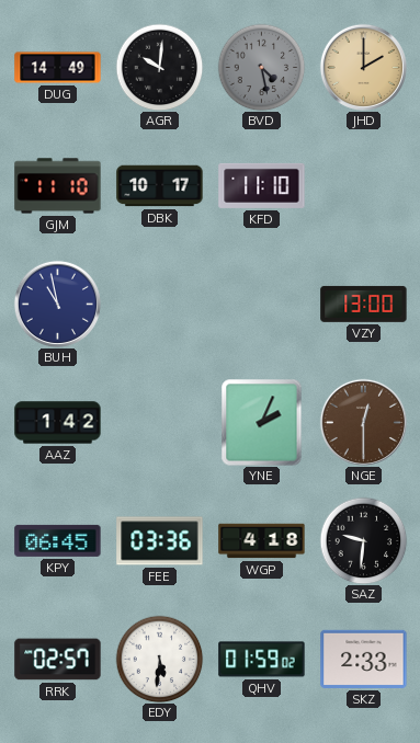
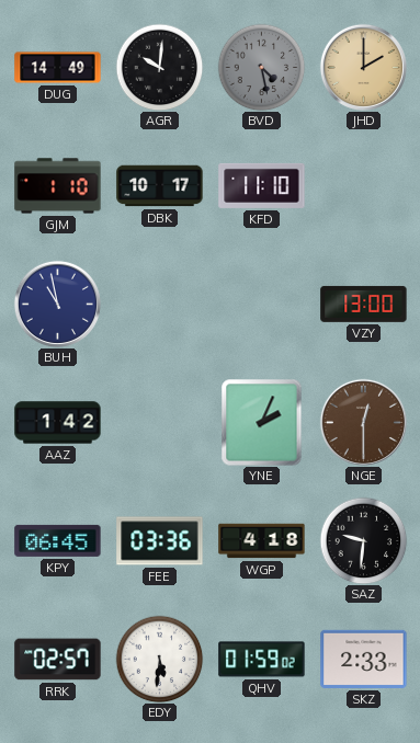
GJM: 11:10 -> 1:10
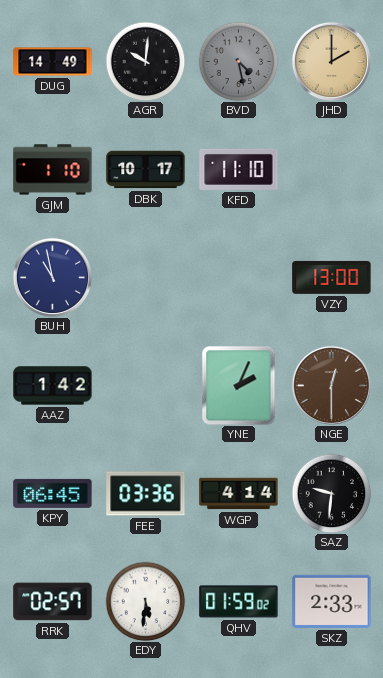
WGP: 4:18 -> 4:14
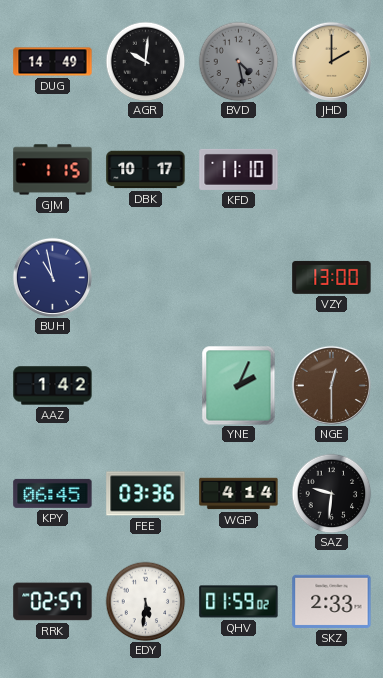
GJM: 1:10 -> 1:15
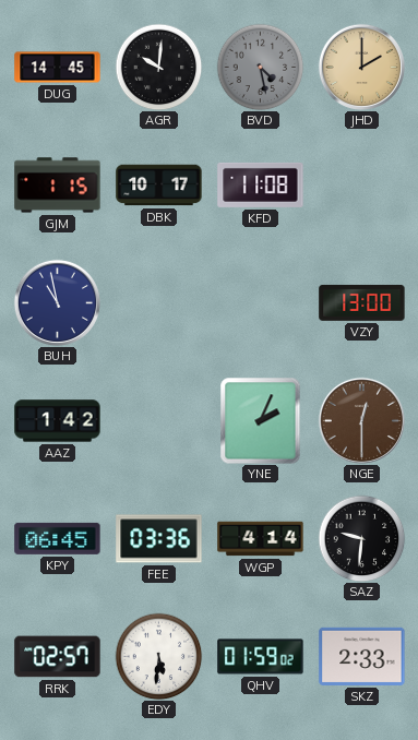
DUG: 14:49 -> 14:45
KFD: 11:10 -> 11:08
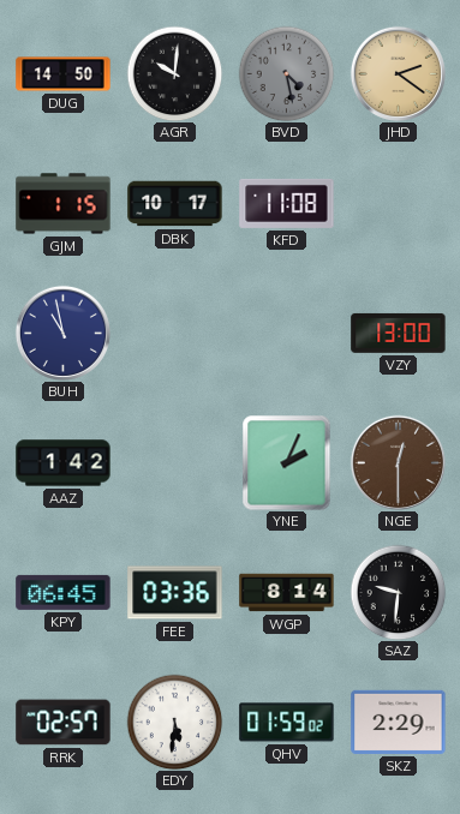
DUG: 14:45 -> 14:50
JHD: 2:00 -> 2:21
WGP: 4:14 -> 8:14
SKZ: 2:33 -> 2:29
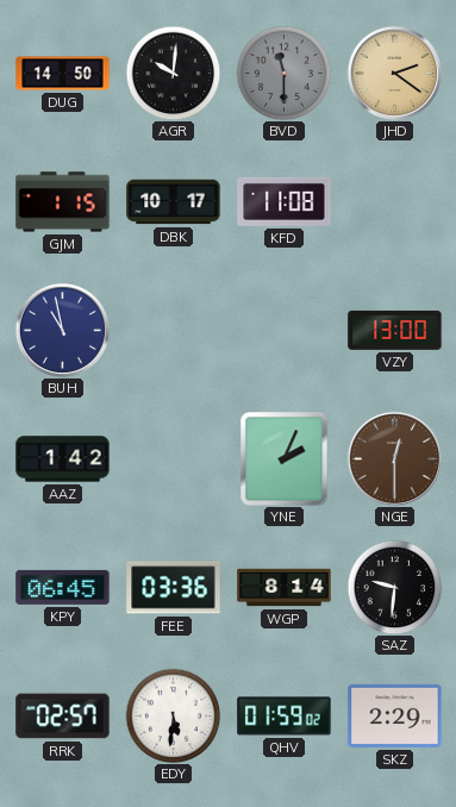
BVD: 4:28 -> 11:30
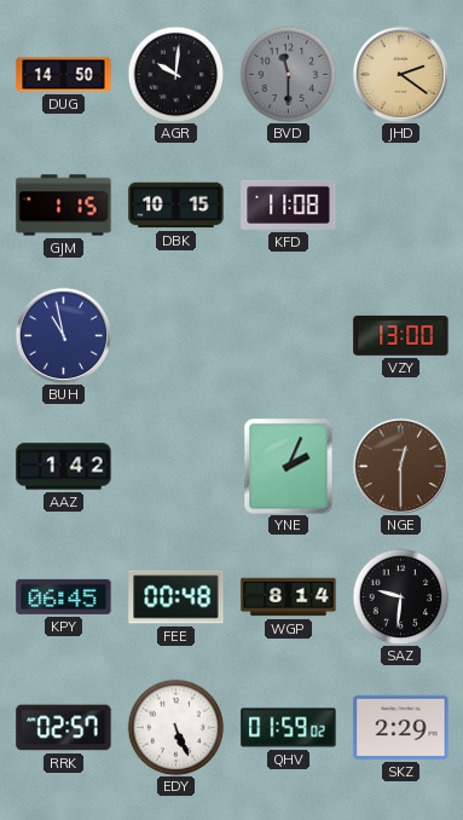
DBK: 10:17 -> 10:15
FEE: 03:36 -> 00:48
EDY: 5:31 -> 5:26
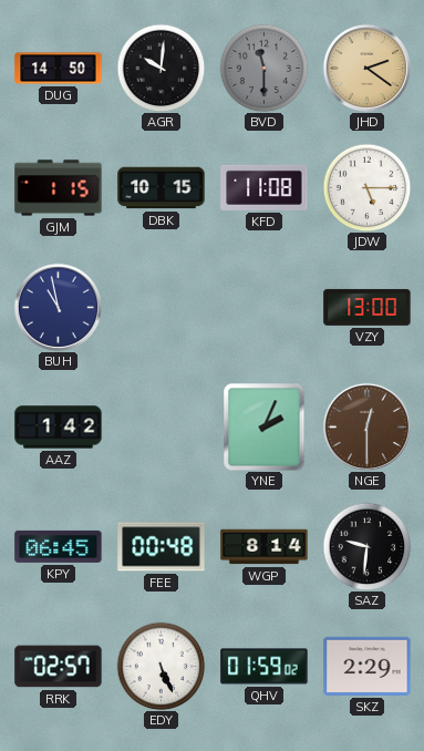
JDW: none -> 5:15
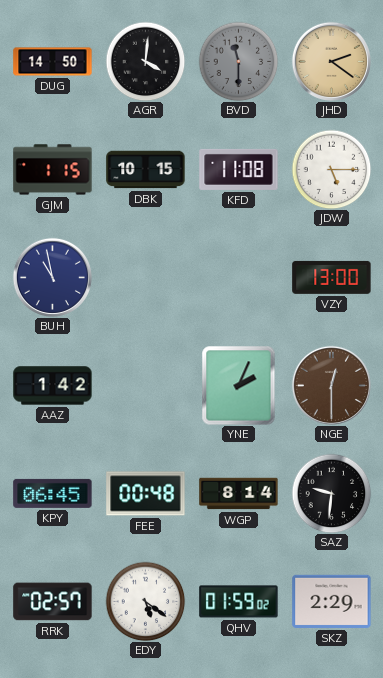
AGR: 10:01 -> 4:01
EDY: 5:26 -> 5:21
